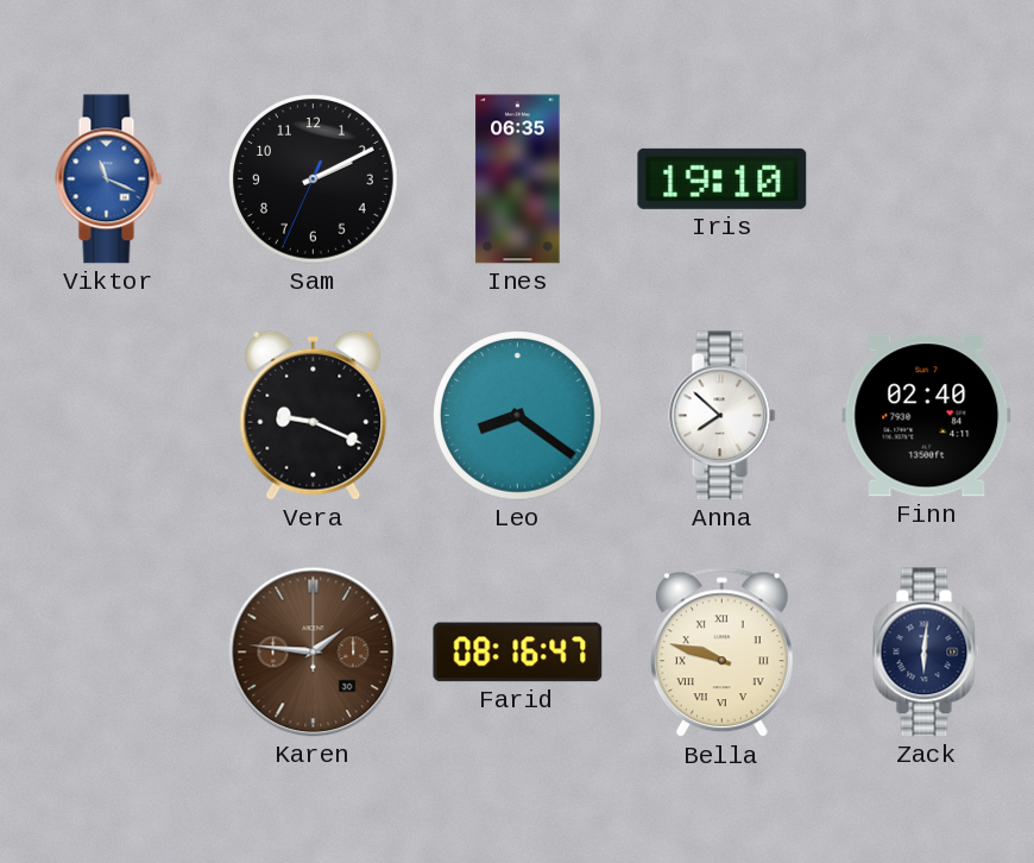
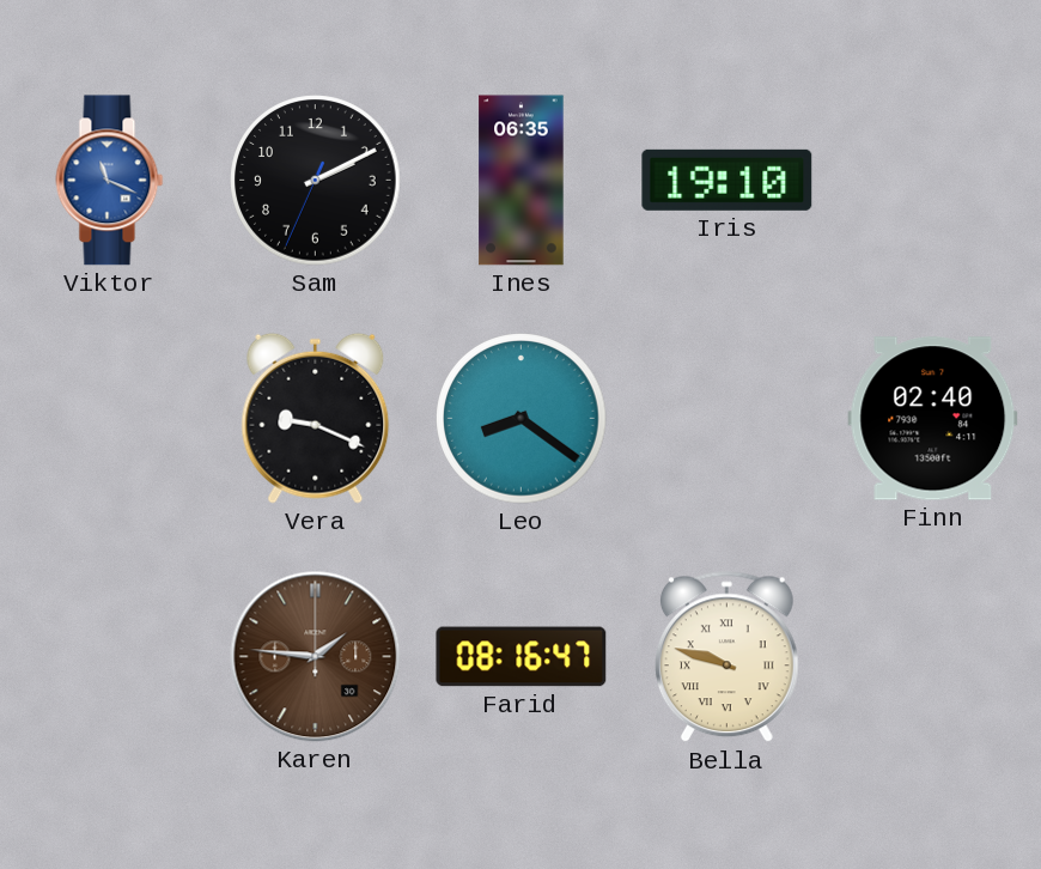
Anna: 7:52 -> none
Zack: 6:01 -> none
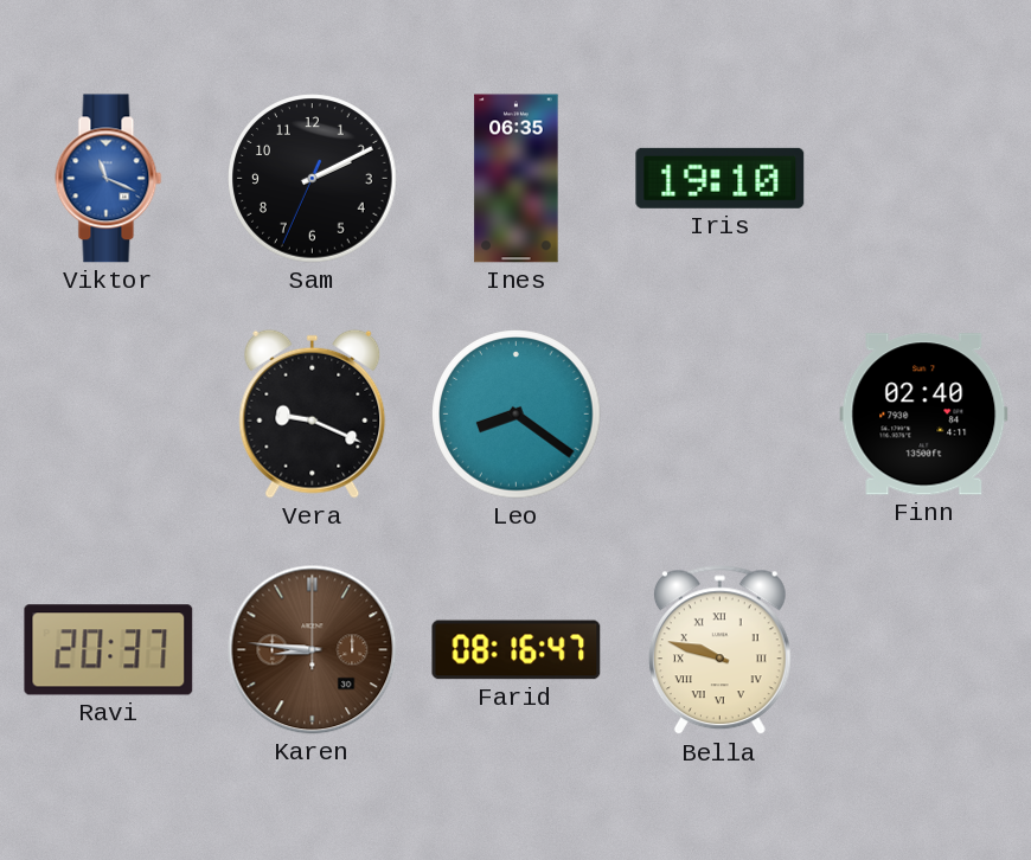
Ravi: none -> 20:37
Karen: 1:46 -> 8:46
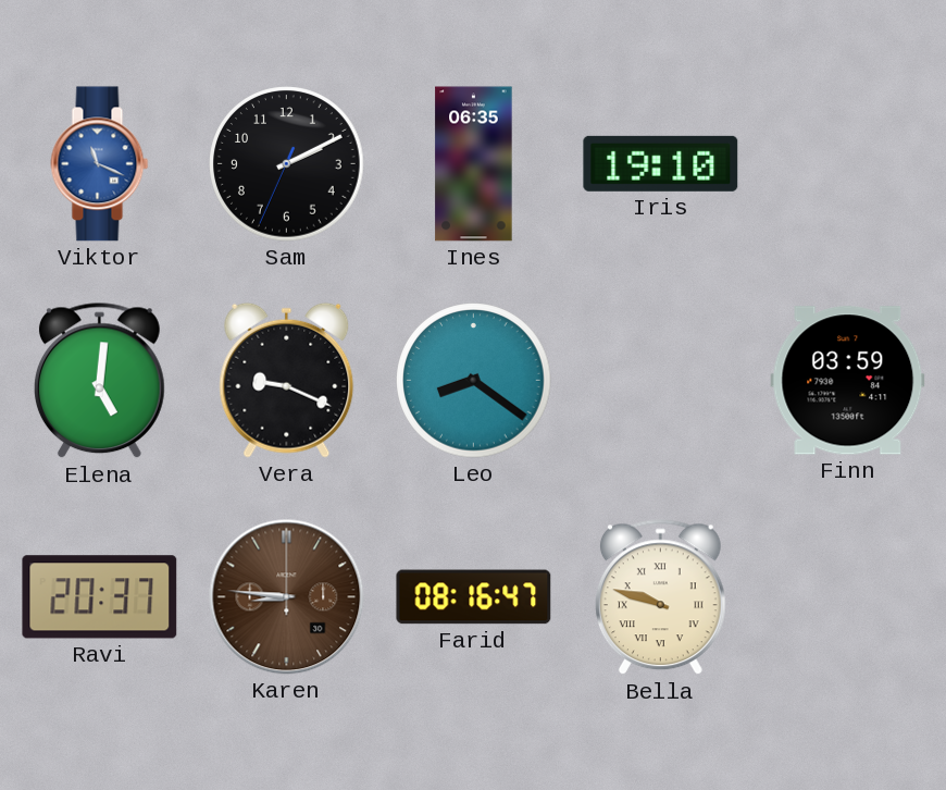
Elena: none -> 5:01
Finn: 02:40 -> 03:59
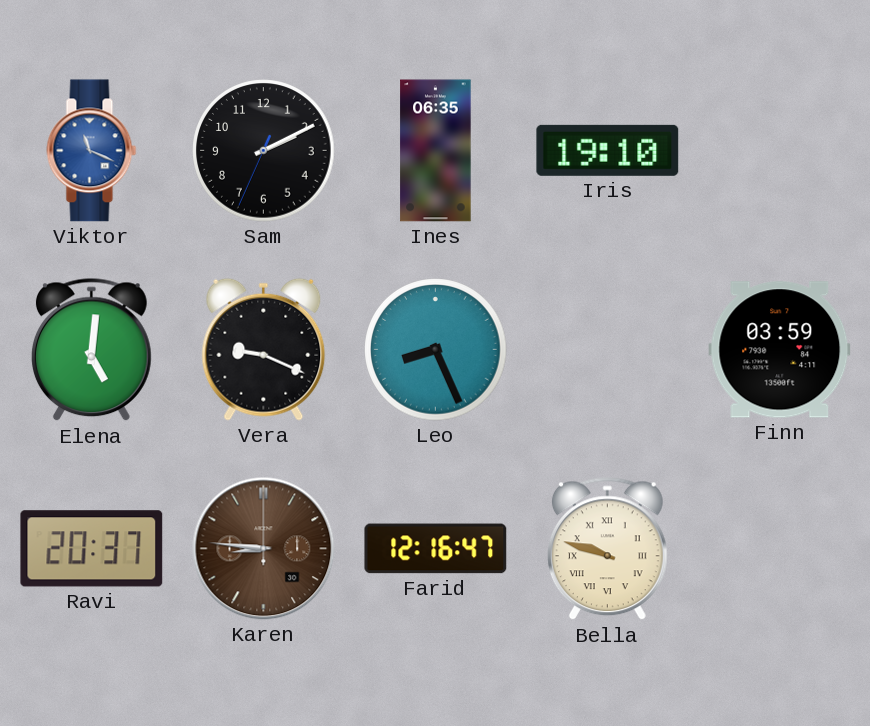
Leo: 8:21 -> 8:26
Farid: 08:16 -> 12:16
